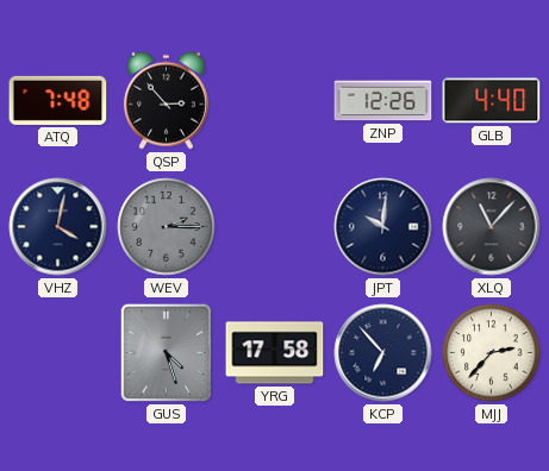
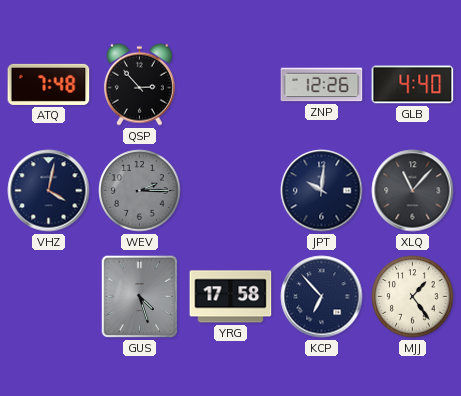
MJJ: 2:37 -> 1:24
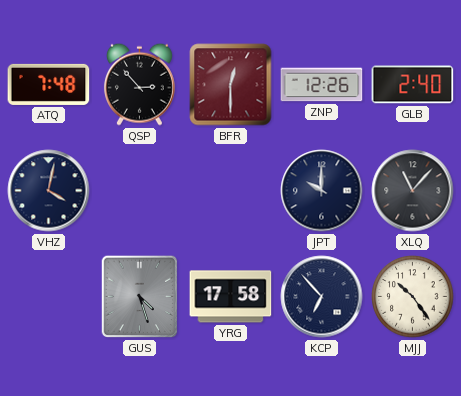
BFR: none -> 12:30
GLB: 4:40 -> 2:40
WEV: 2:15 -> none
JPT: 10:01 -> 10:00
MJJ: 1:24 -> 10:24
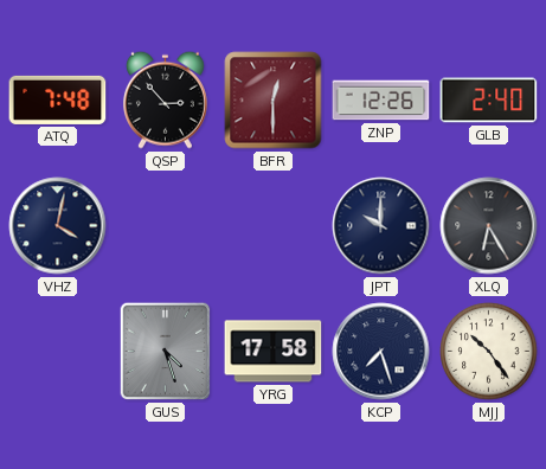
XLQ: 11:07 -> 6:25
KCP: 6:53 -> 7:27
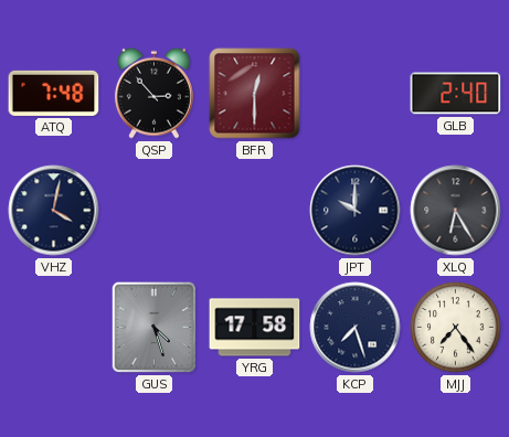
ZNP: 12:26 -> none
MJJ: 10:24 -> 7:24
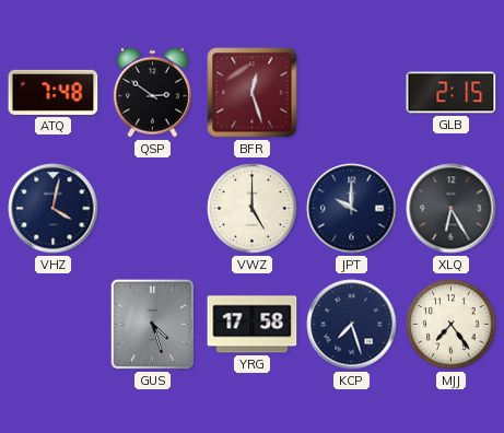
QSP: 2:53 -> 2:51
BFR: 12:30 -> 12:27
GLB: 2:40 -> 2:15
VWZ: none -> 5:00
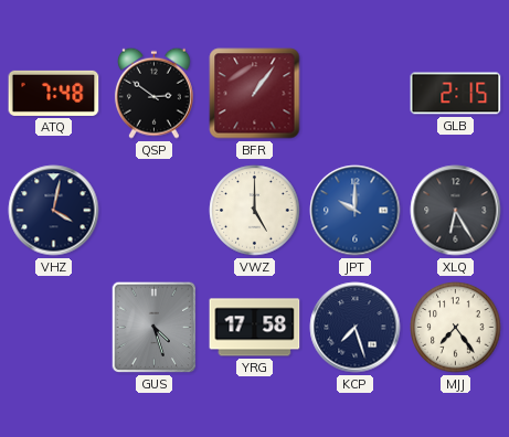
BFR: 12:27 -> 1:06
JPT dial: navy -> blue
